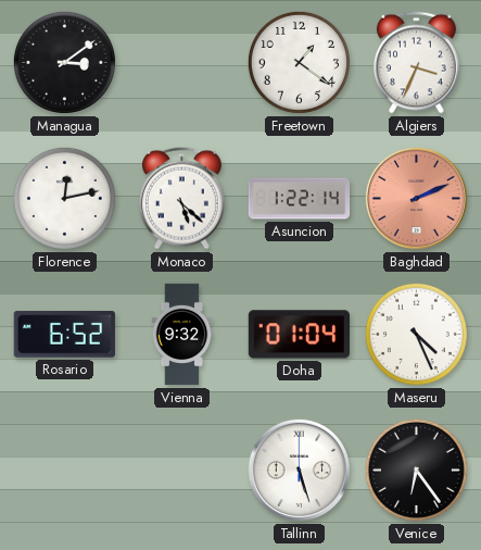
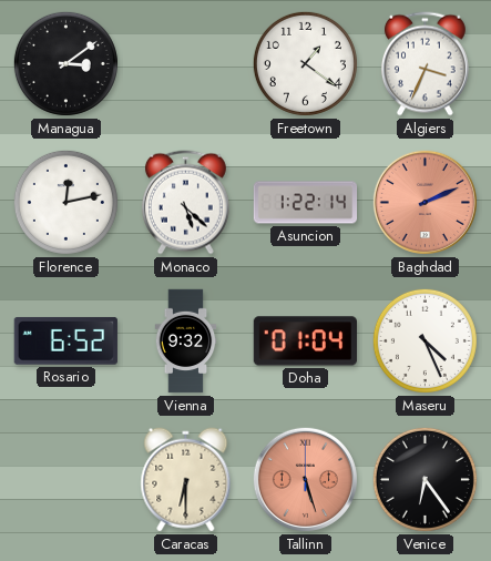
Caracas: none -> 6:30
Tallinn dial: white -> salmon
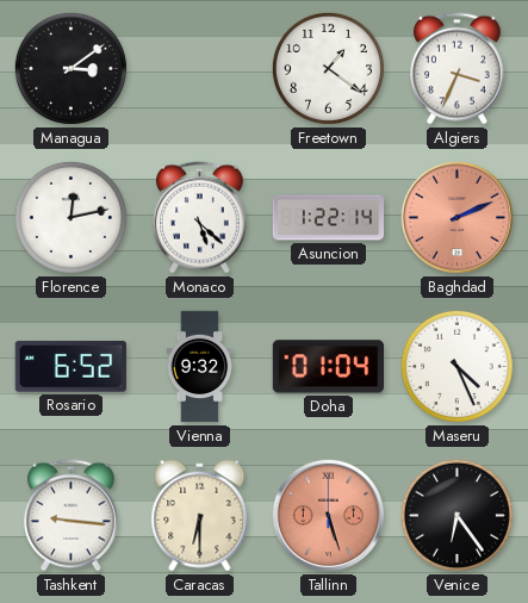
Tashkent: none -> 9:16
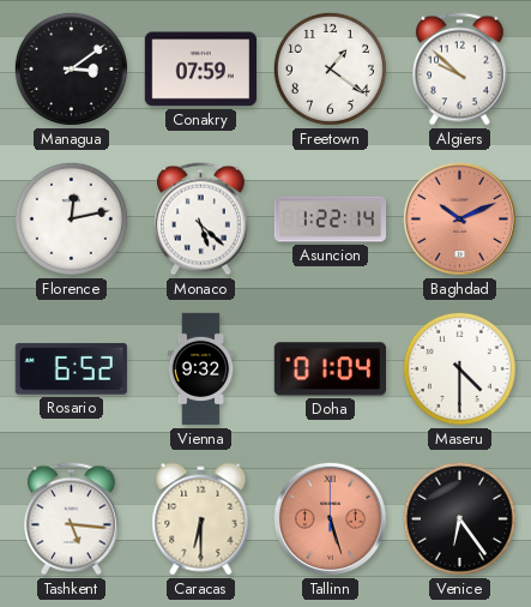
Conakry: none -> 07:59
Algiers: 3:34 -> 9:52
Baghdad: 2:11 -> 10:11
Maseru: 4:26 -> 4:30
Tashkent: 9:16 -> 5:16
